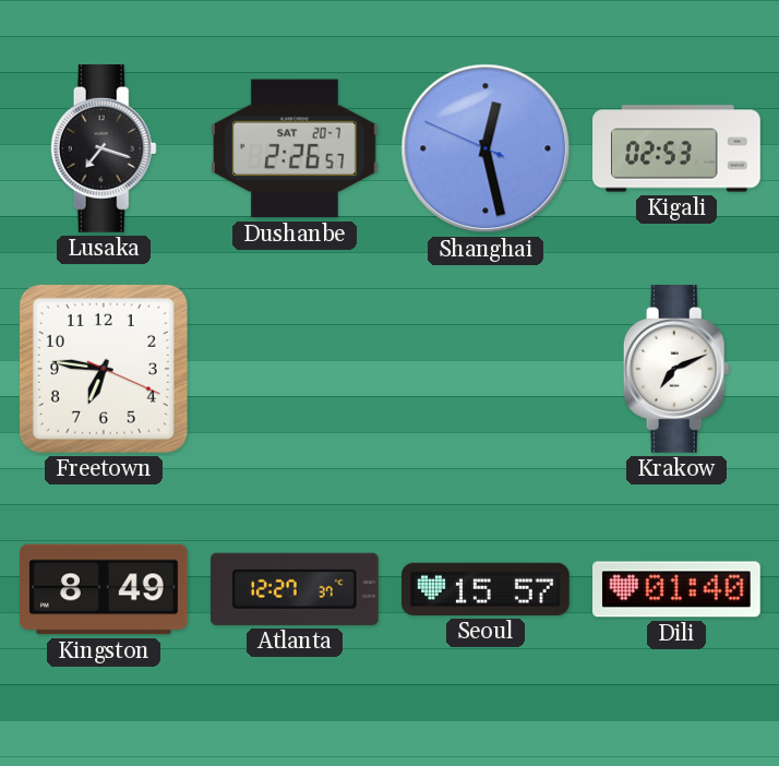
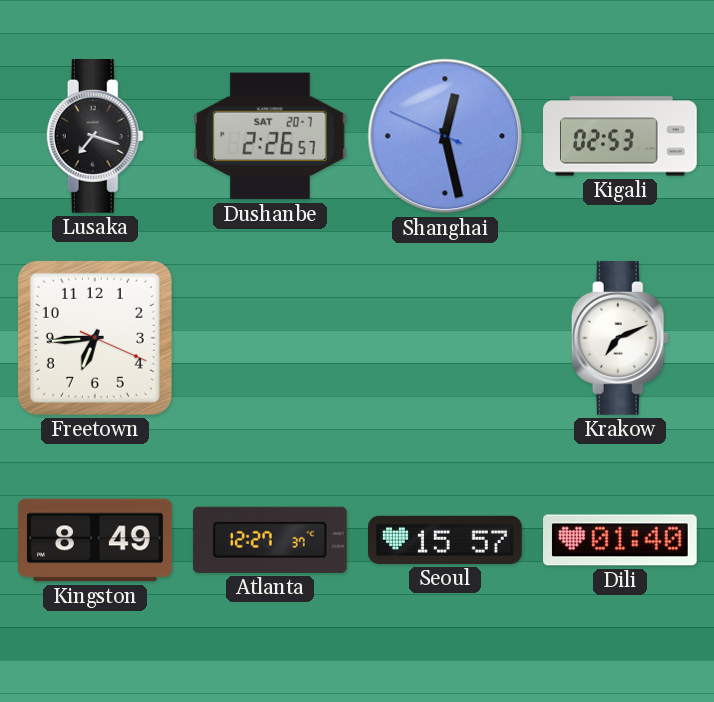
Freetown: 6:46 -> 6:44
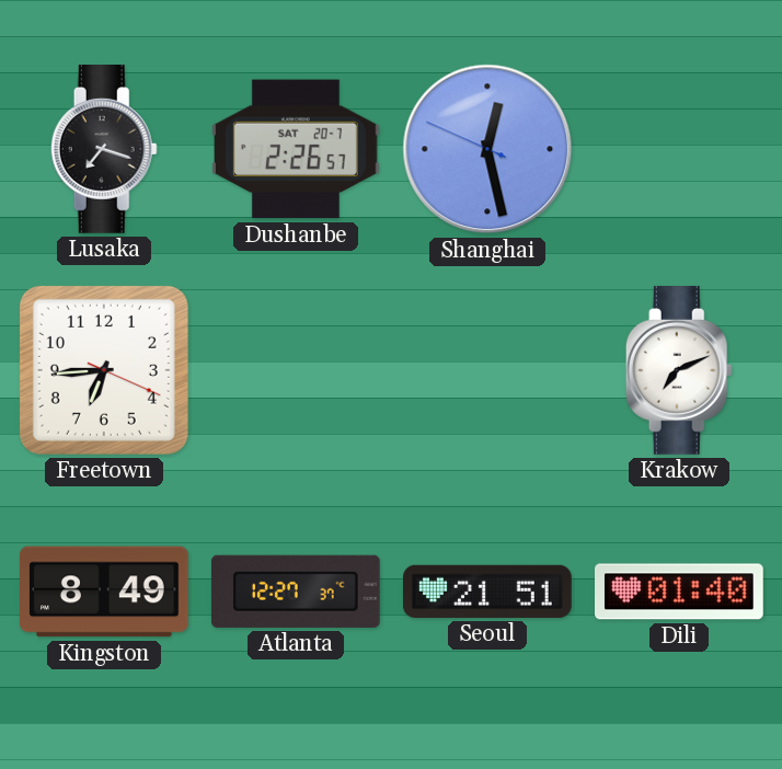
Kigali: 02:53 -> none
Seoul: 15:57 -> 21:51
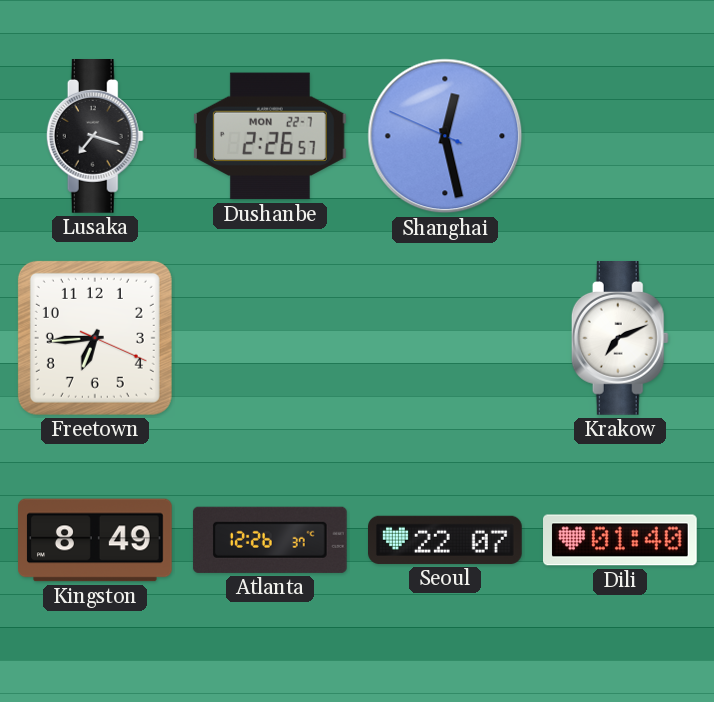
Dushanbe date: SAT 20-7 -> MON 22-7
Atlanta: 12:27 -> 12:26
Seoul: 21:51 -> 22:07
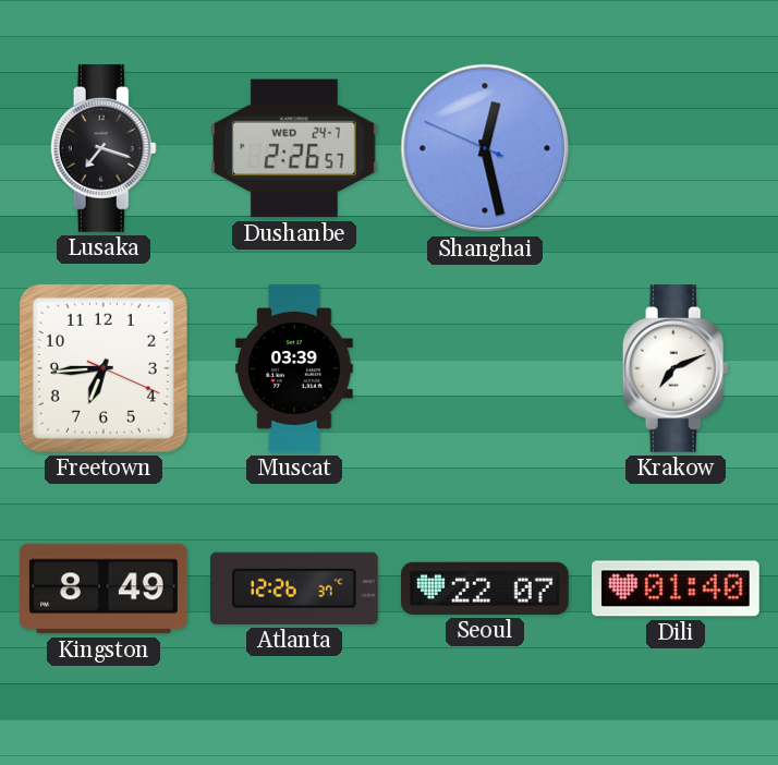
Dushanbe date: MON 22-7 -> WED 24-7
Muscat: none -> 03:39
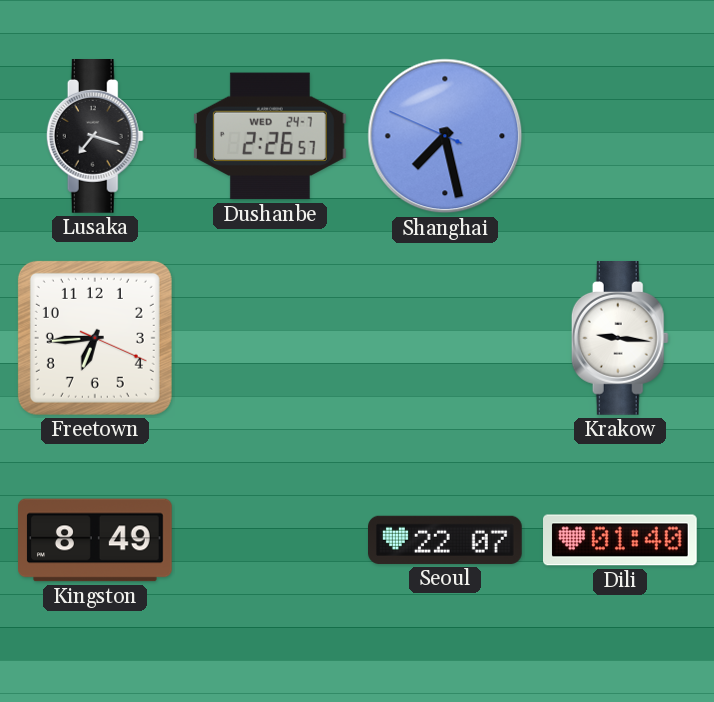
Shanghai: 12:27 -> 7:27
Muscat: 03:39 -> none
Krakow: 7:11 -> 9:16
Atlanta: 12:26 -> none
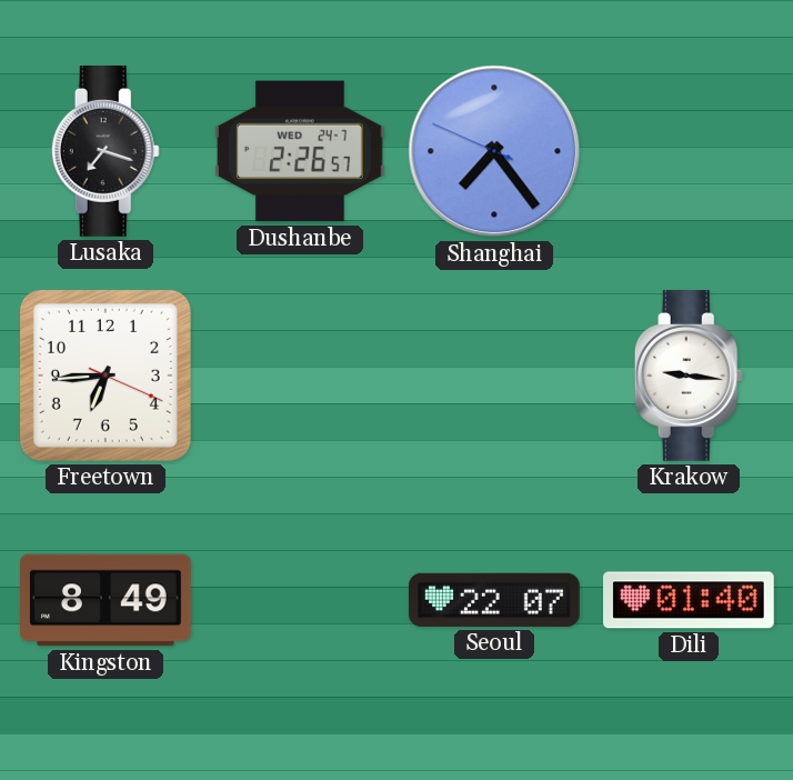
Shanghai: 7:27 -> 7:23
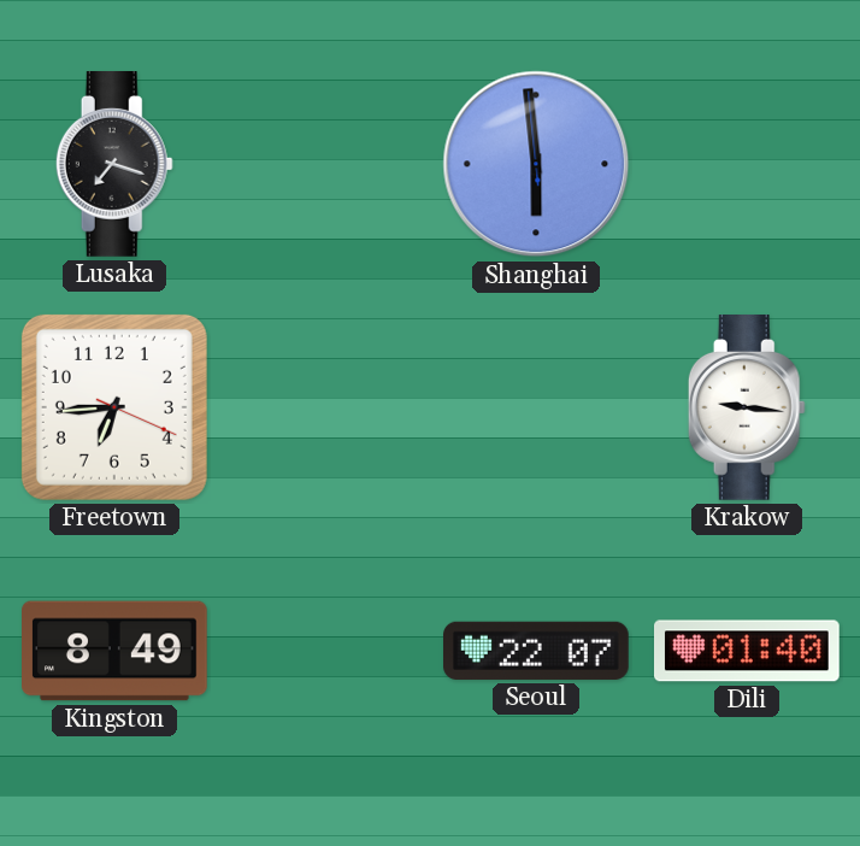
Dushanbe: 2:26 -> none
Shanghai: 7:23 -> 5:58
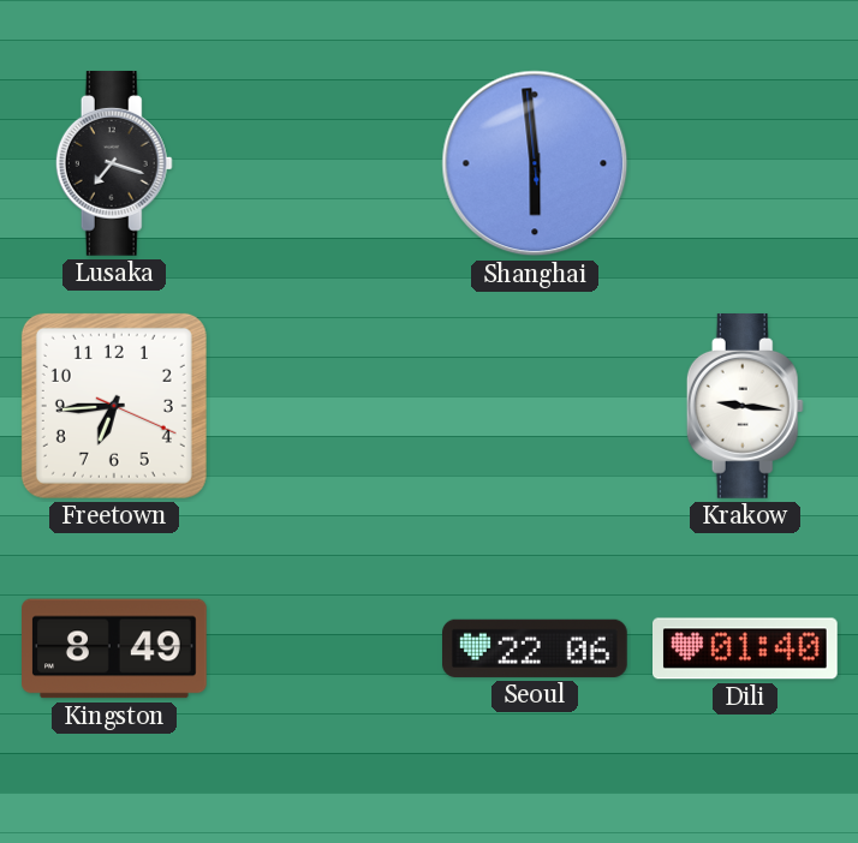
Seoul: 22:07 -> 22:06
